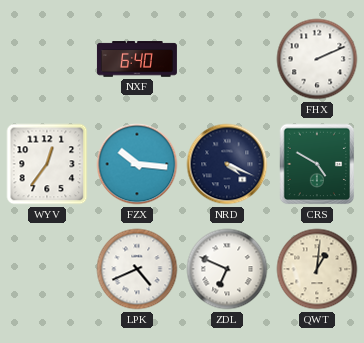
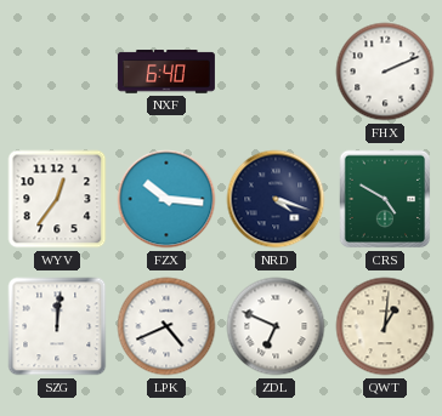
NRD: 4:19 -> 4:18
SZG: none -> 12:01
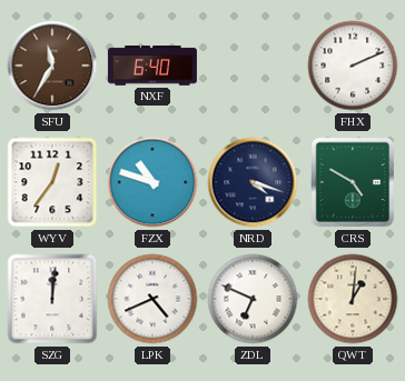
SFU: none -> 11:35
FZX: 10:16 -> 10:48
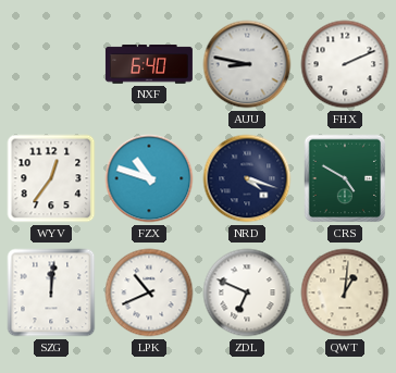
SFU: 11:35 -> none
AUU: none -> 8:47
LPK: 4:41 -> 10:41
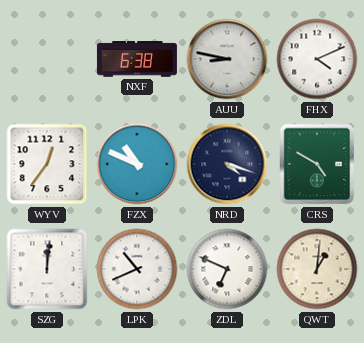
NXF: 6:40 -> 6:38
FHX: 2:11 -> 4:11
FZX: 10:48 -> 10:49
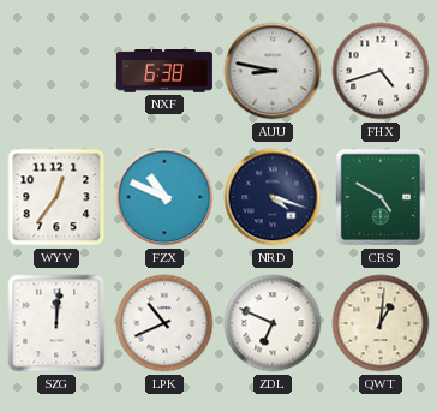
FHX: 4:11 -> 4:42
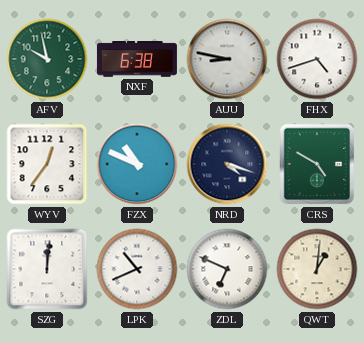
AFV: none -> 9:58
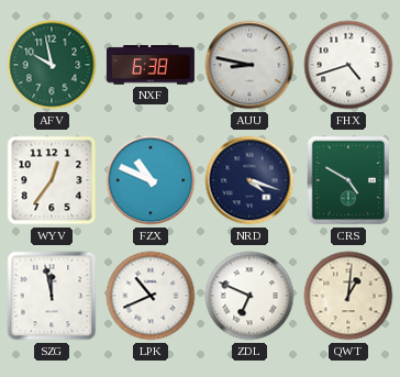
SZG: 12:01 -> 11:58
